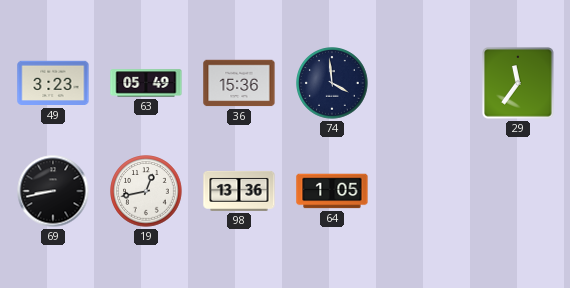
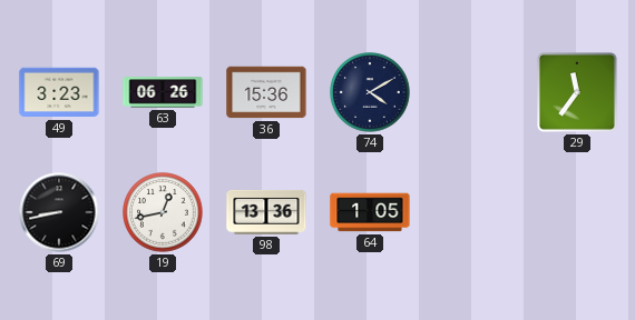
63: 05:49 -> 06:26
74: 3:59 -> 4:10
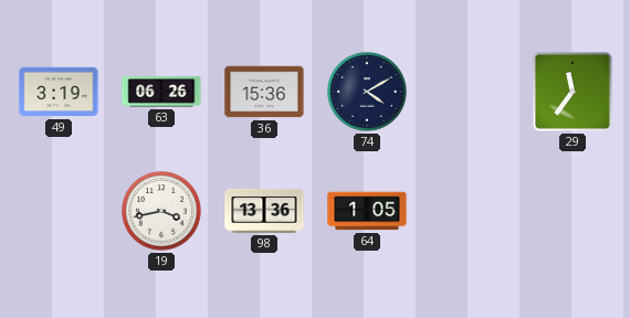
49: 3:23 -> 3:19
69: 8:43 -> none
19: 12:43 -> 3:43
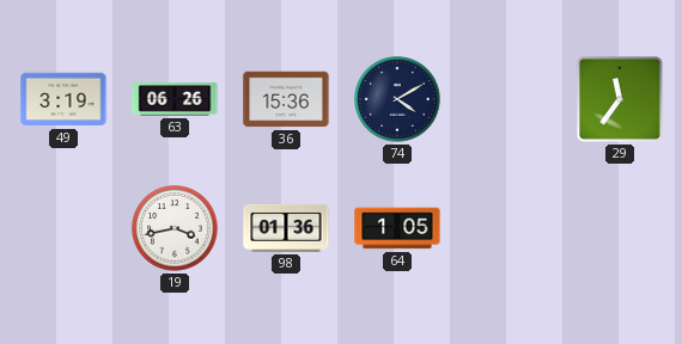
98: 13:36 -> 01:36
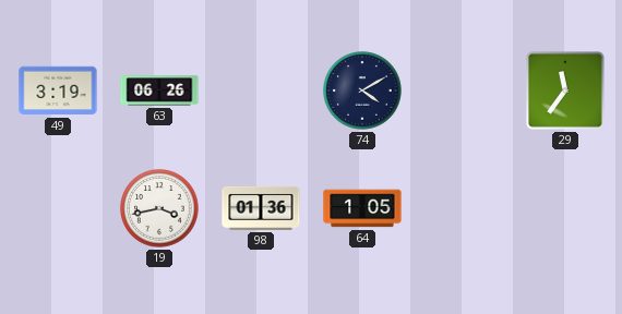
36: 15:36 -> none
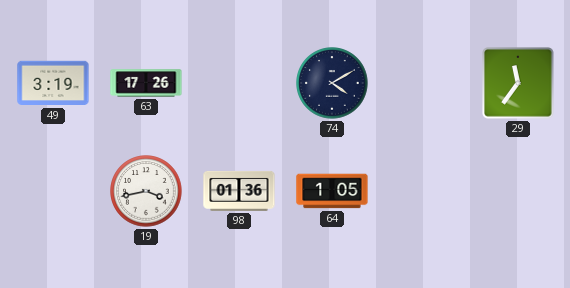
63: 06:26 -> 17:26
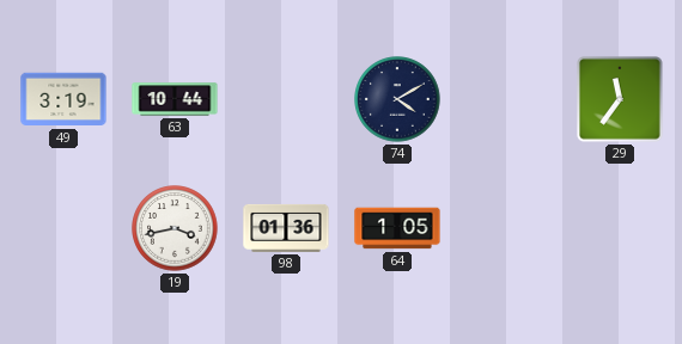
63: 17:26 -> 10:44
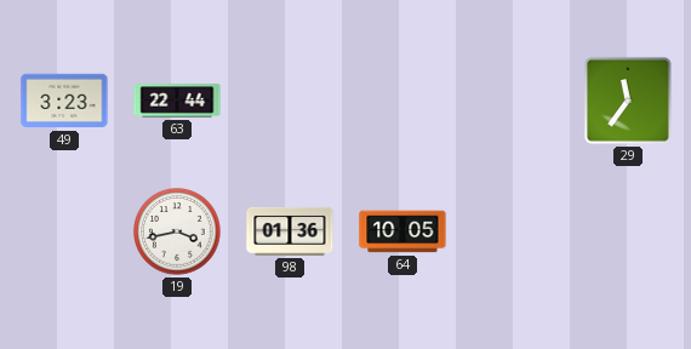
49: 3:19 -> 3:23
63: 10:44 -> 22:44
74: 4:10 -> none
64: 1:05 -> 10:05
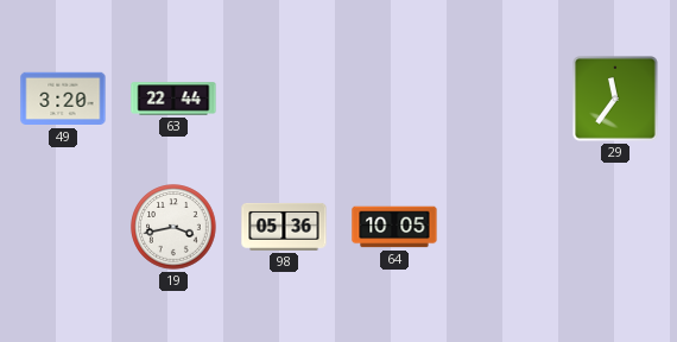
49: 3:23 -> 3:20
98: 01:36 -> 05:36
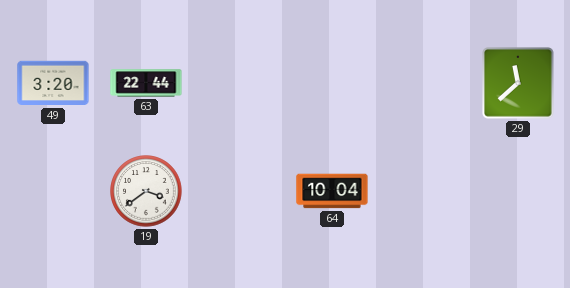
29: 11:36 -> 11:38
19: 3:43 -> 3:39
98: 05:36 -> none
64: 10:05 -> 10:04
